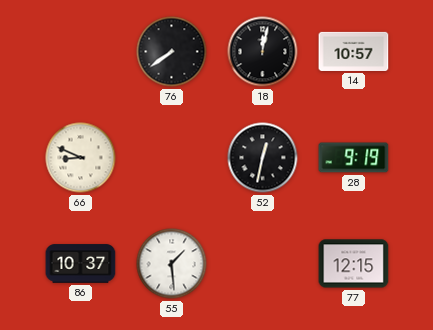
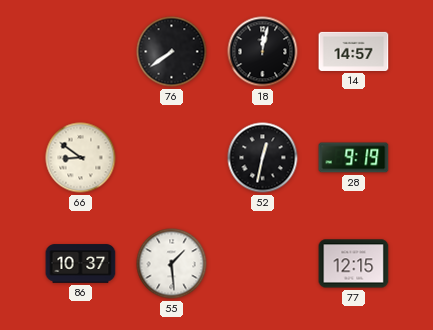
14: 10:57 -> 14:57
66: 8:49 -> 8:51
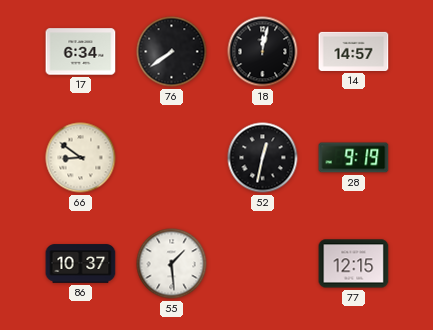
17: none -> 6:34
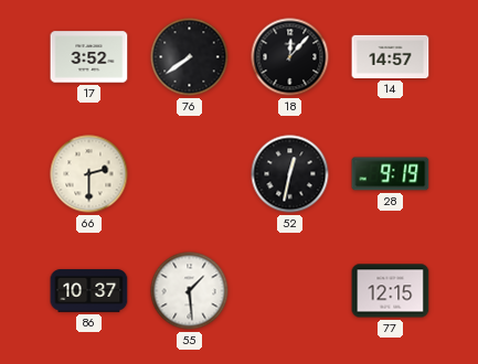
17: 6:34 -> 3:52
18: 12:02 -> 12:07
66: 8:51 -> 2:30
